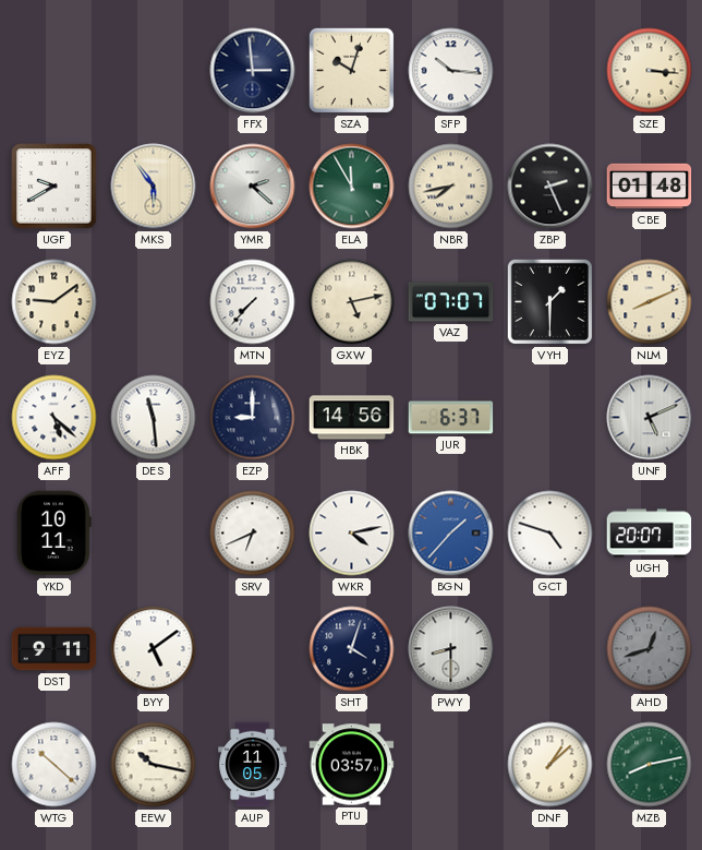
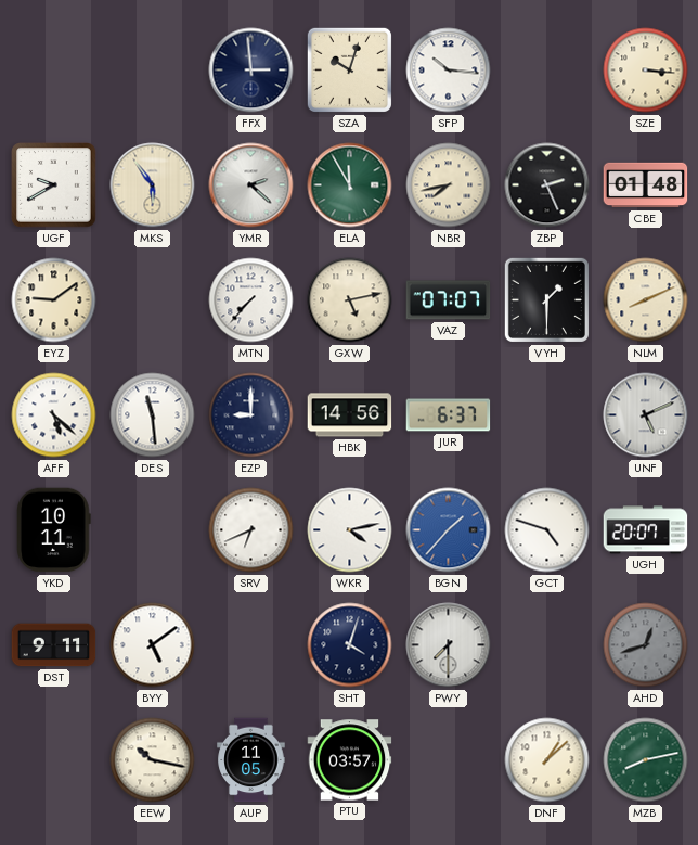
PWY: 8:30 -> 7:30
WTG: 10:22 -> none
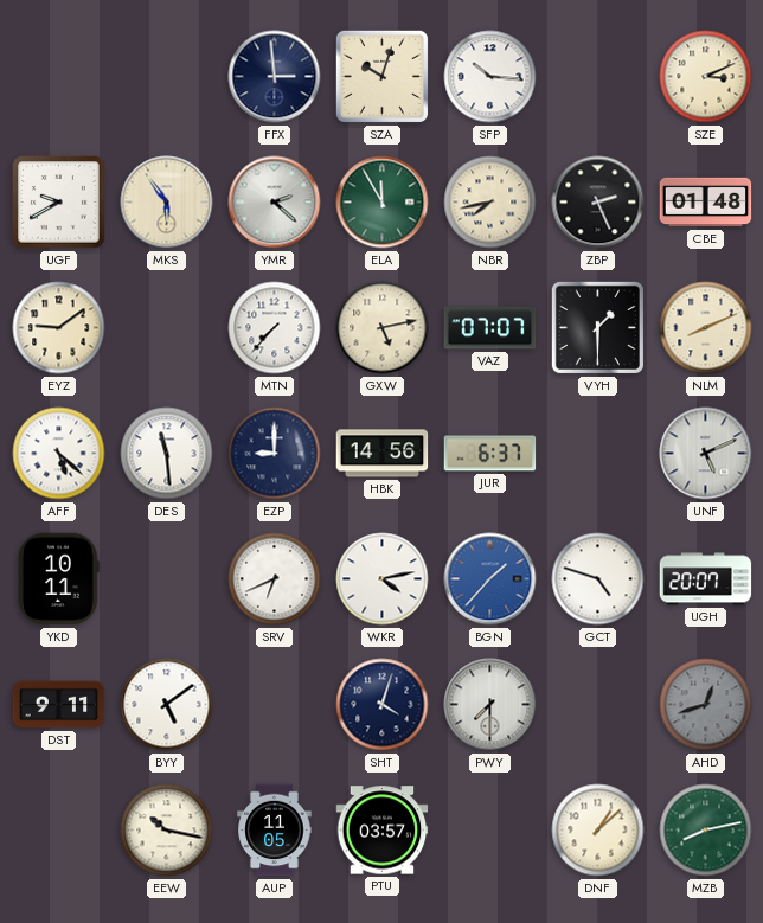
SZE: 3:16 -> 3:11
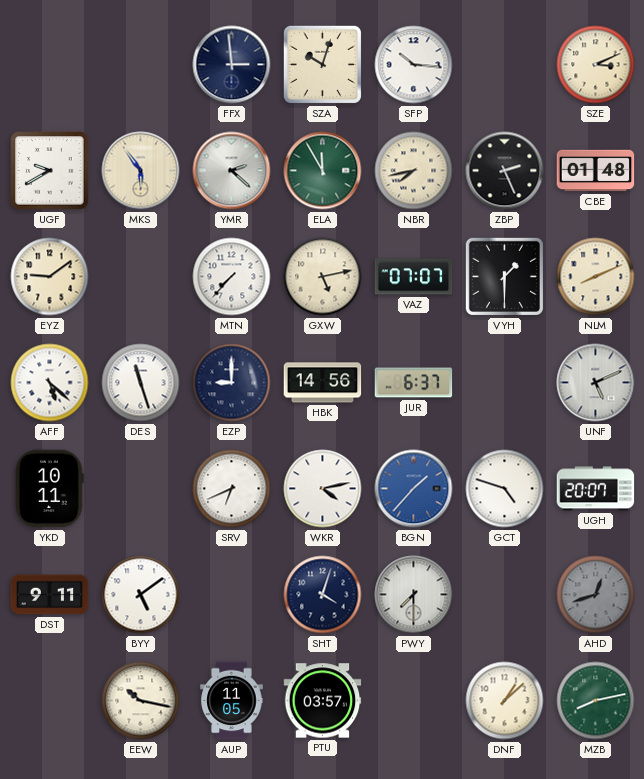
DES: 11:29 -> 11:27
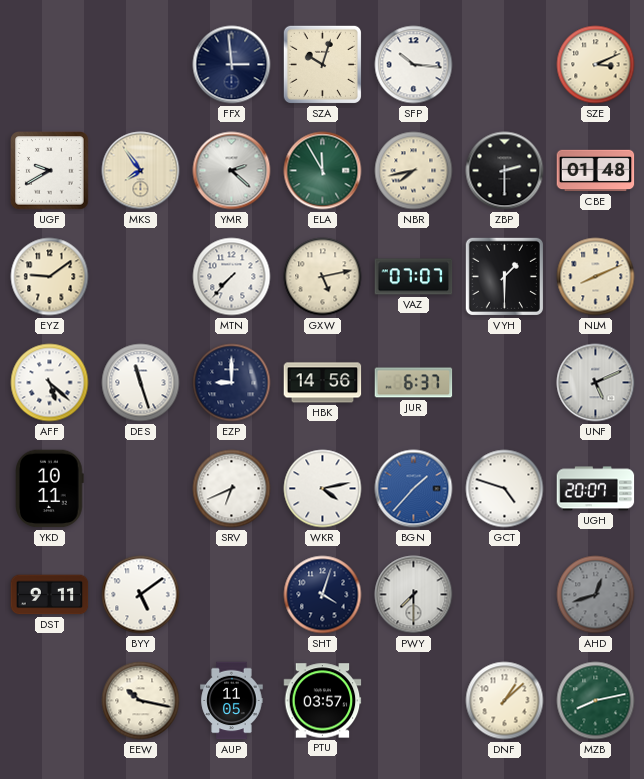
MKS: 5:54 -> 7:54
ZBP: 2:26 -> 2:30
